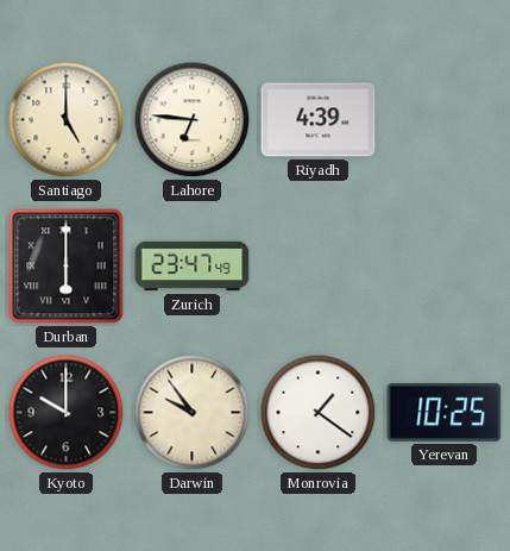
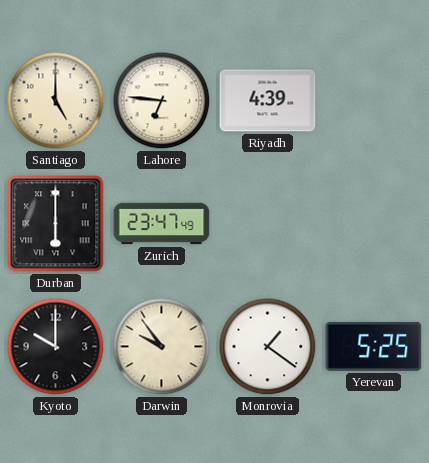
Yerevan: 10:25 -> 5:25
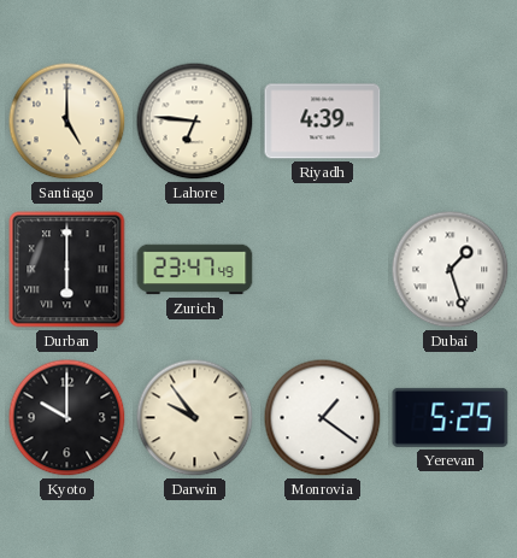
Dubai: none -> 1:27
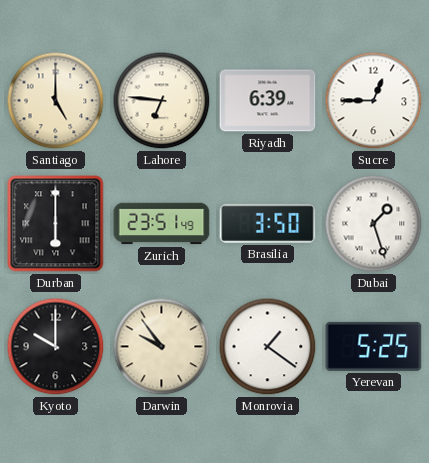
Riyadh: 4:39 -> 6:39
Sucre: none -> 12:45
Zurich: 23:47 -> 23:51
Brasilia: none -> 3:50
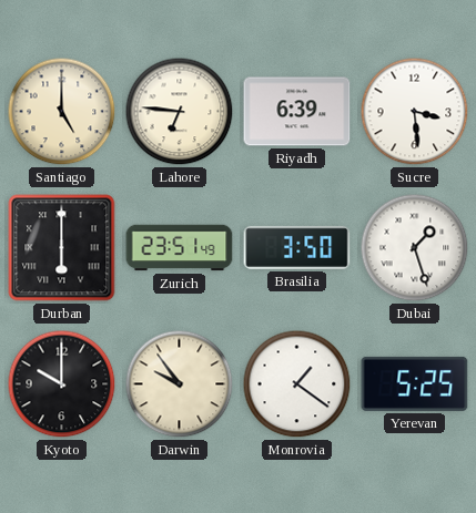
Sucre: 12:45 -> 3:29
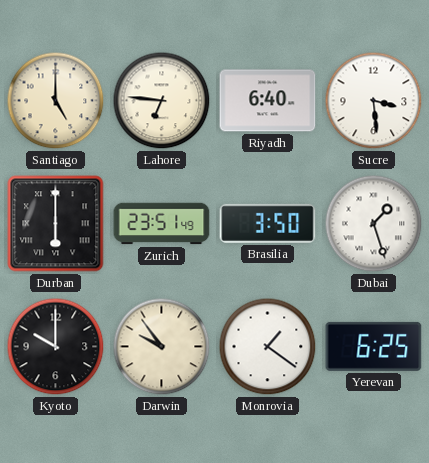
Riyadh: 6:39 -> 6:40
Yerevan: 5:25 -> 6:25
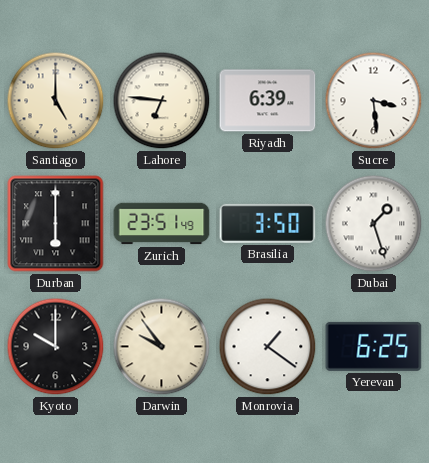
Riyadh: 6:40 -> 6:39
